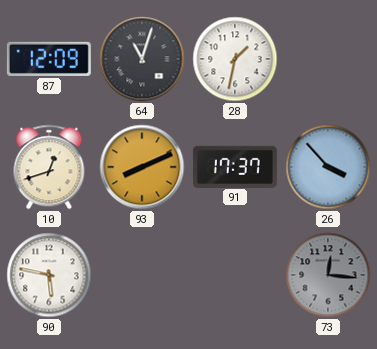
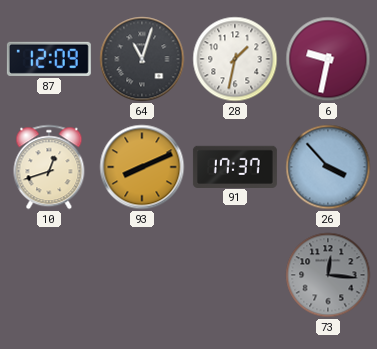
6: none -> 9:32
90: 5:47 -> none
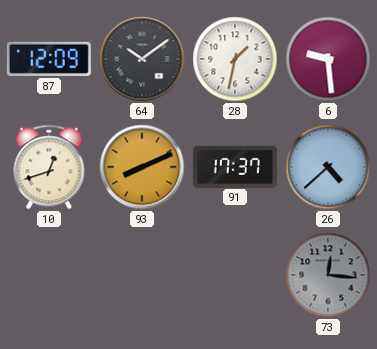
64: 11:03 -> 10:09
6: 9:32 -> 9:29
26: 3:53 -> 4:38
